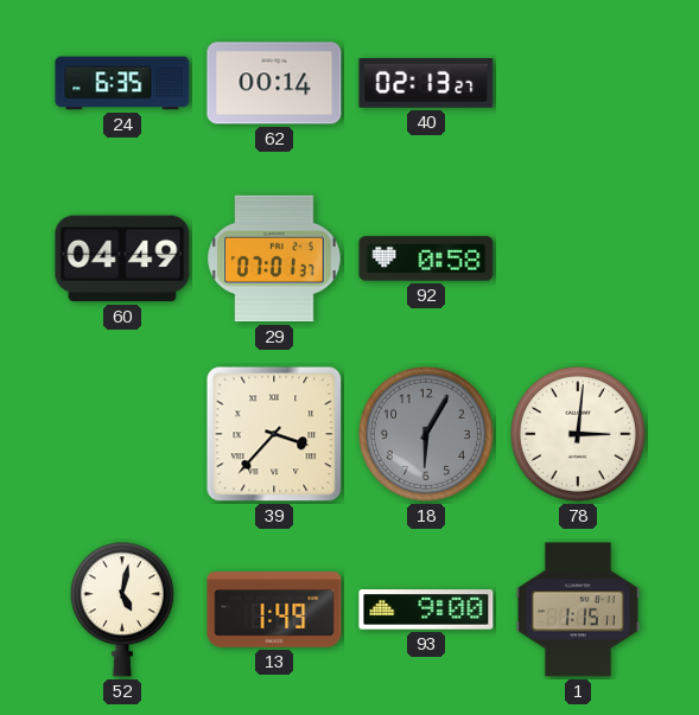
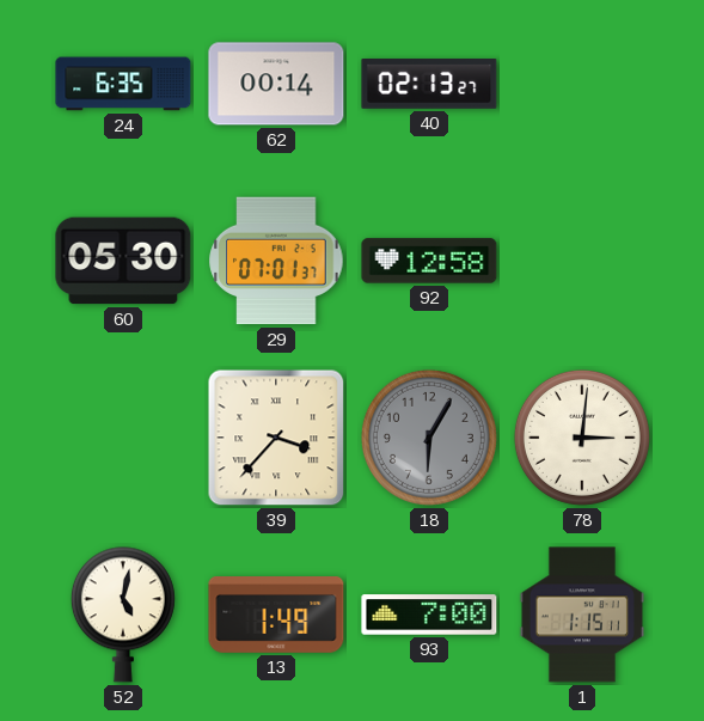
60: 04:49 -> 05:30
92: 0:58 -> 12:58
93: 9:00 -> 7:00
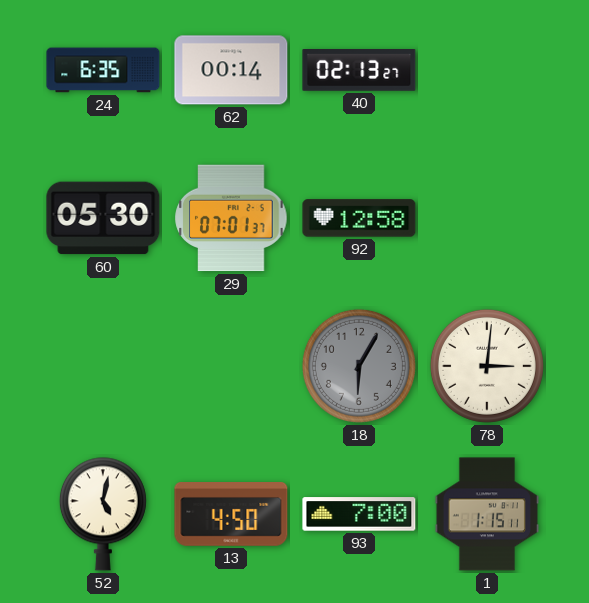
39: 3:37 -> none
13: 1:49 -> 4:50
